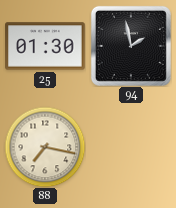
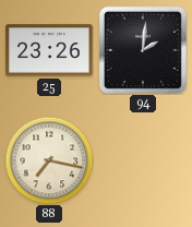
25: 01:30 -> 23:26
94: 1:58 -> 2:01
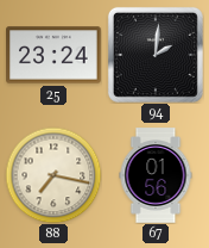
25: 23:26 -> 23:24
67: none -> 01:56
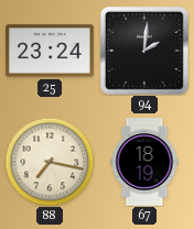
67: 01:56 -> 18:19
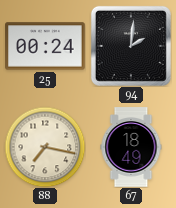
25: 23:24 -> 00:24
67: 18:19 -> 18:49
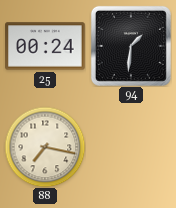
94: 2:01 -> 1:31
67: 18:49 -> none
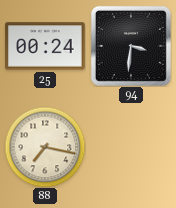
94: 1:31 -> 3:31
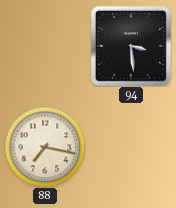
25: 00:24 -> none
94: 3:31 -> 3:29
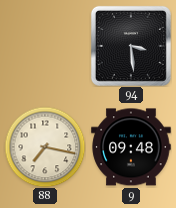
9: none -> 09:48
